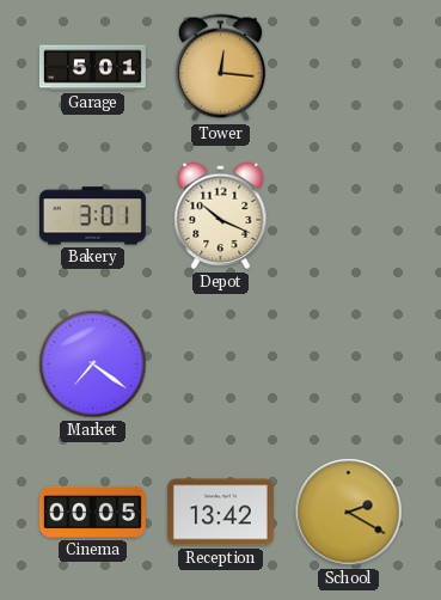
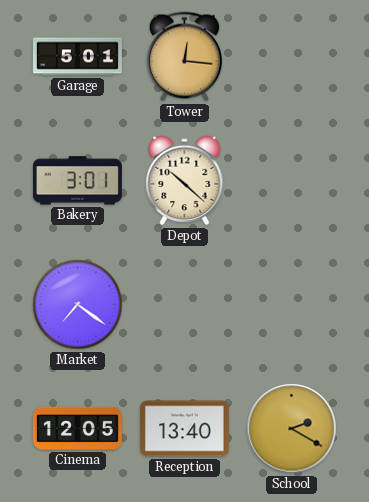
Depot: 10:19 -> 10:22
Cinema: 00:05 -> 12:05
Reception: 13:42 -> 13:40
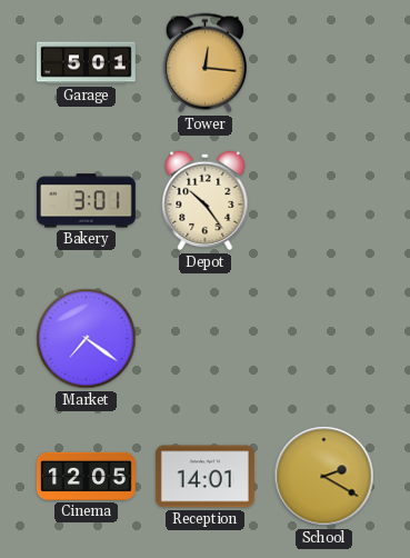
Depot: 10:22 -> 10:24
Reception: 13:40 -> 14:01
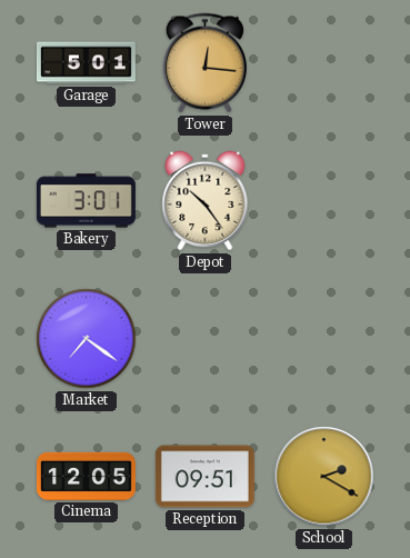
Reception: 14:01 -> 09:51
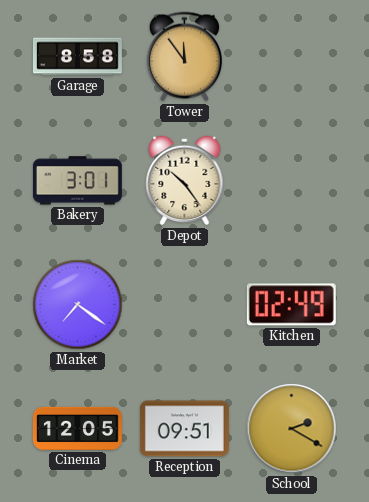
Garage: 5:01 -> 8:58
Tower: 12:16 -> 11:54
Kitchen: none -> 02:49
